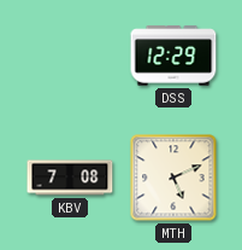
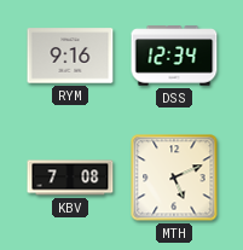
RYM: none -> 9:16
DSS: 12:29 -> 12:34
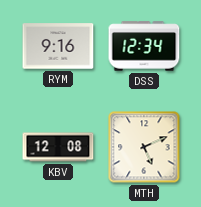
KBV: 7:08 -> 12:08
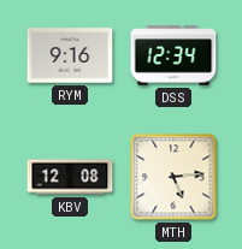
MTH: 5:11 -> 5:14
